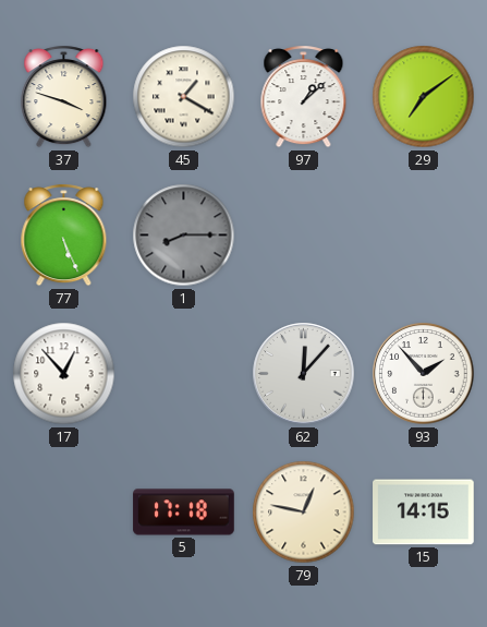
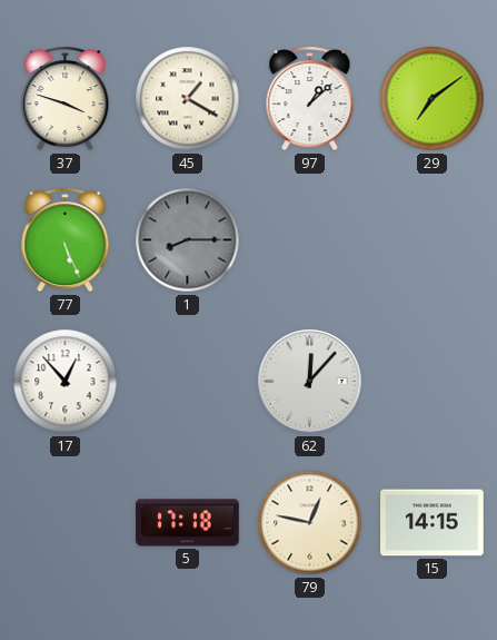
93: 1:53 -> none
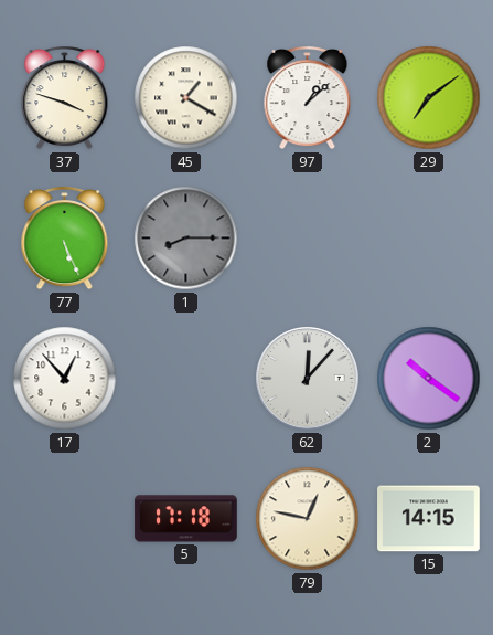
2: none -> 10:21
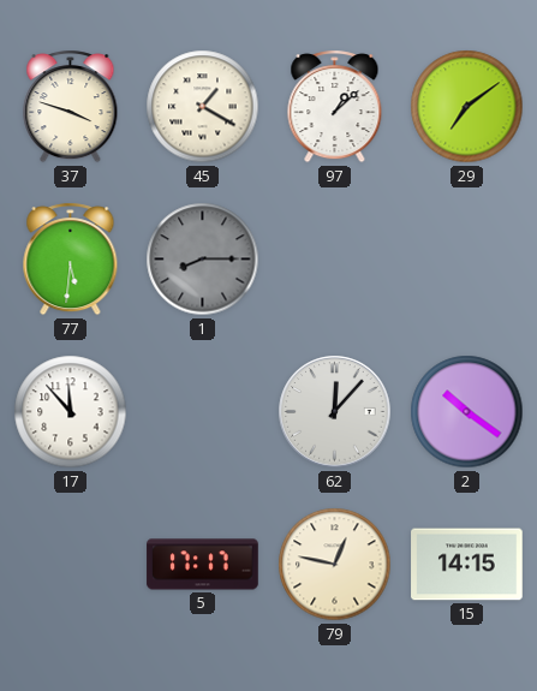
77: 5:26 -> 5:31
17: 12:53 -> 11:53
5: 17:18 -> 17:17
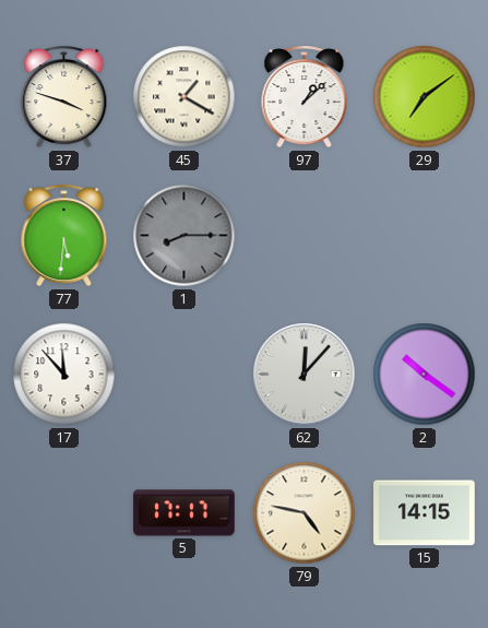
79: 12:47 -> 4:47
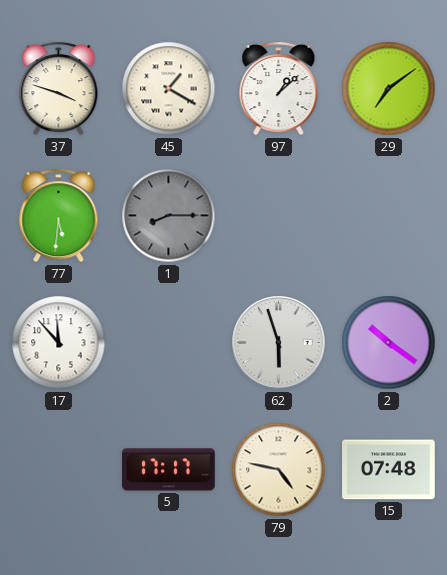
62: 12:07 -> 5:57
15: 14:15 -> 07:48
